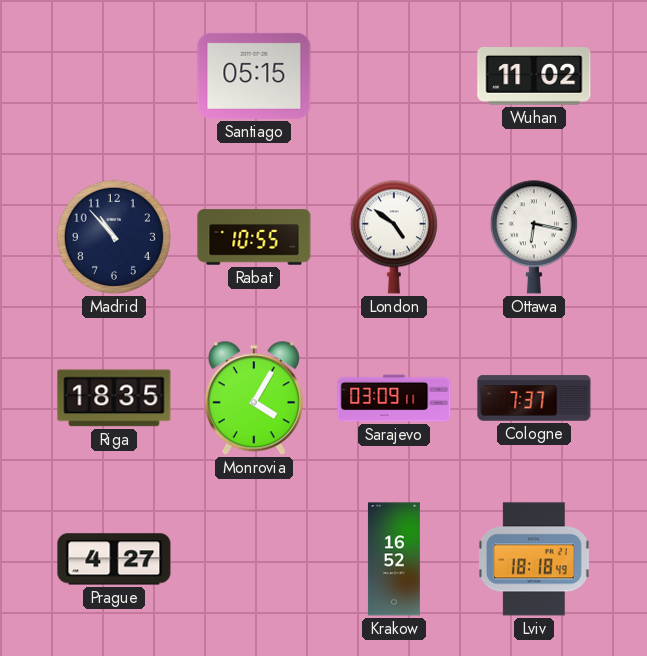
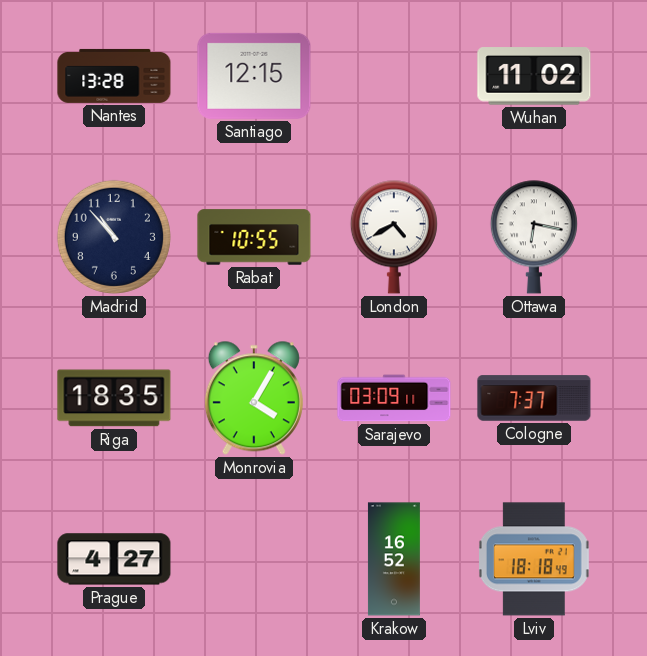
Nantes: none -> 13:28
Santiago: 05:15 -> 12:15
London: 4:51 -> 4:40
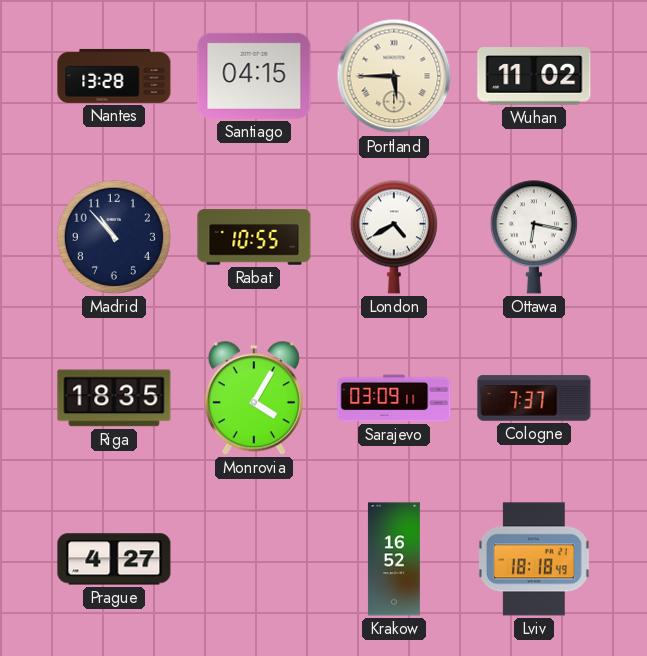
Santiago: 12:15 -> 04:15
Portland: none -> 5:45
